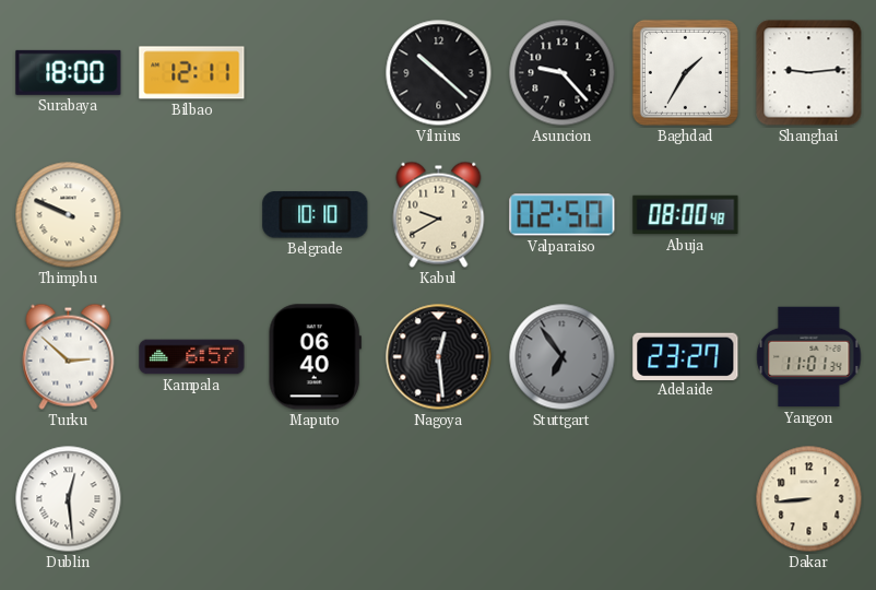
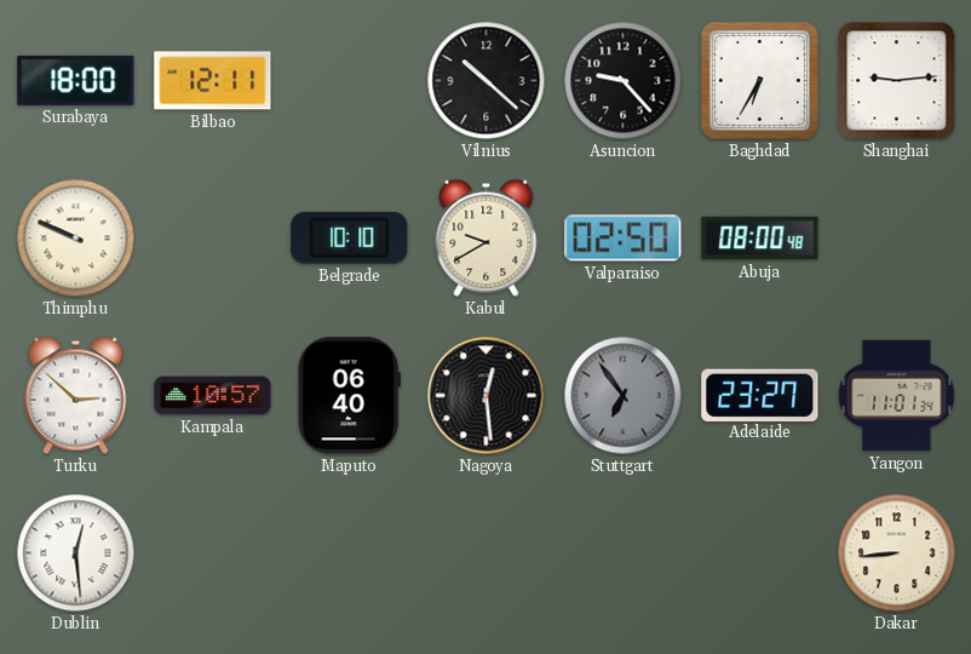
Baghdad: 1:35 -> 6:35
Kampala: 6:57 -> 10:57
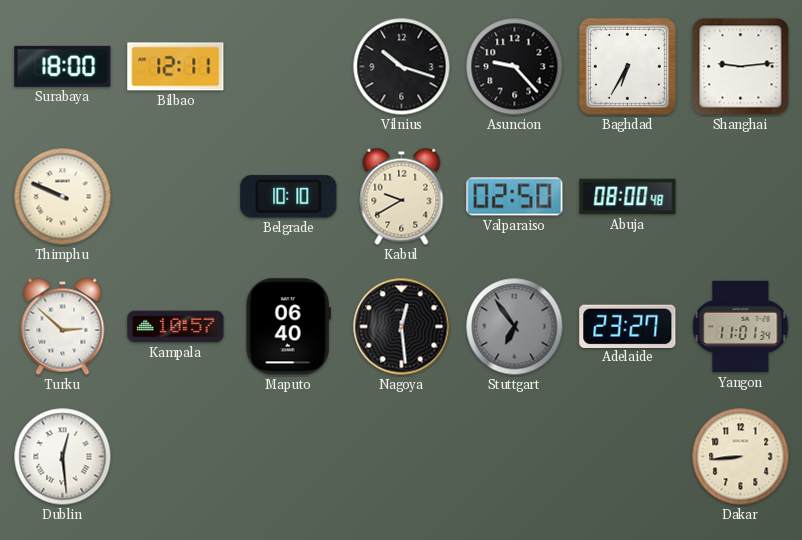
Vilnius: 10:22 -> 10:18
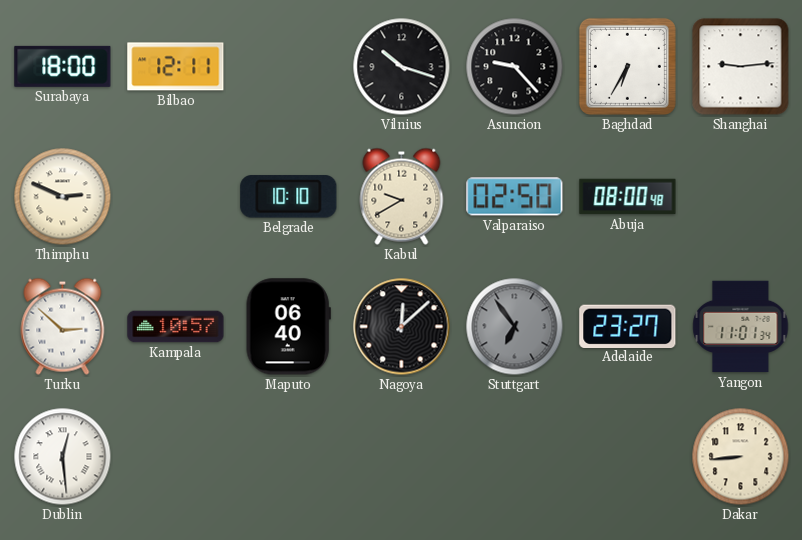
Thimphu: 9:49 -> 2:49
Nagoya: 12:29 -> 12:08
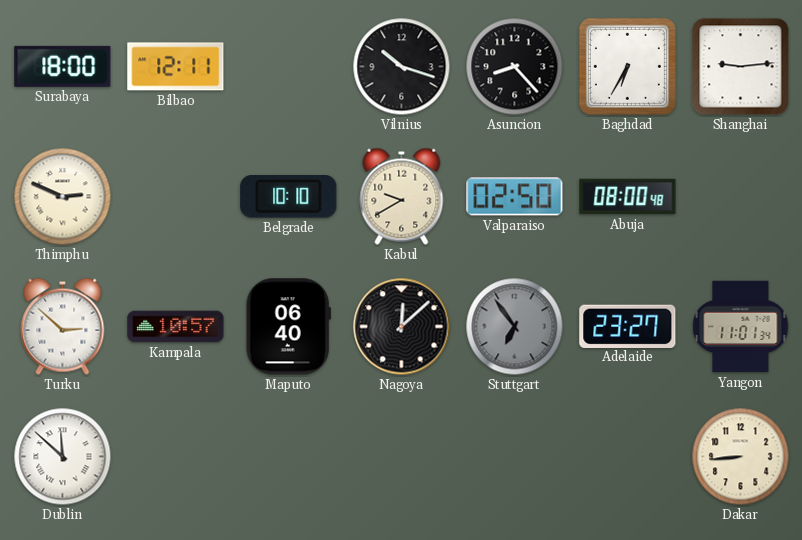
Asuncion: 9:23 -> 8:23
Dublin: 12:29 -> 11:52
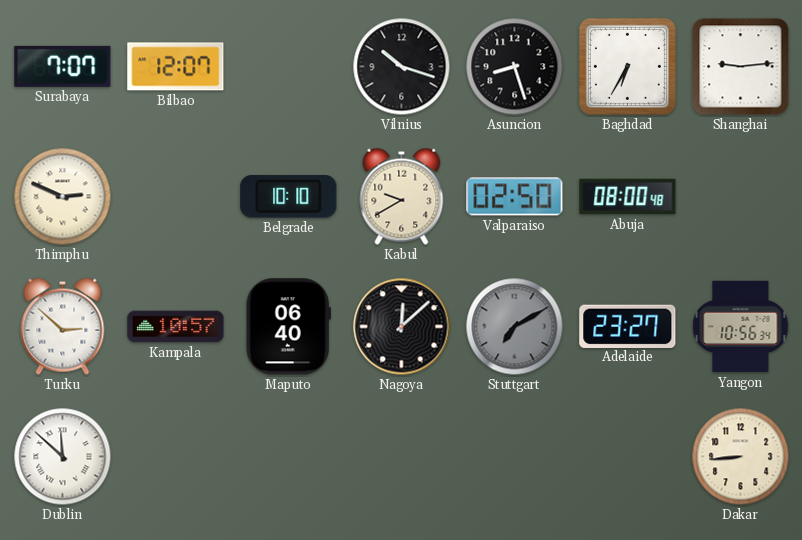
Surabaya: 18:00 -> 7:07
Bilbao: 12:11 -> 12:07
Asuncion: 8:23 -> 8:27
Stuttgart: 6:54 -> 7:10
Yangon: 11:01 -> 10:56
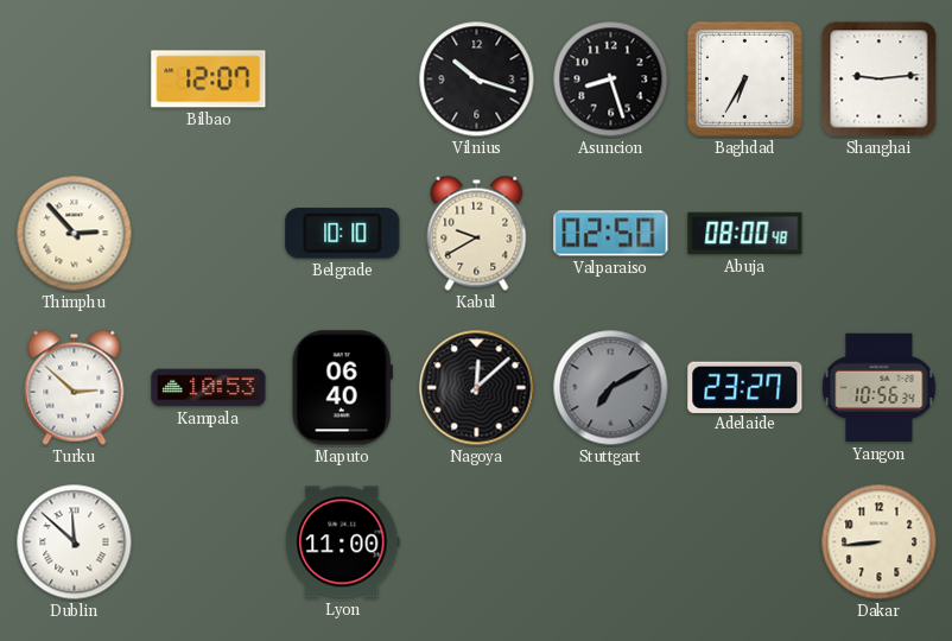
Surabaya: 7:07 -> none
Thimphu: 2:49 -> 2:53
Kampala: 10:57 -> 10:53
Lyon: none -> 11:00
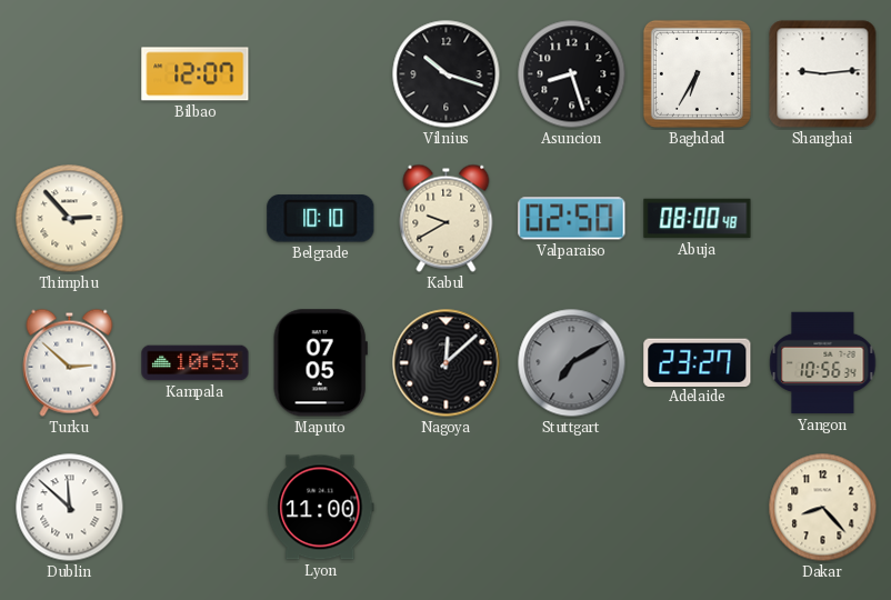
Maputo: 06:40 -> 07:05
Dakar: 8:44 -> 8:23
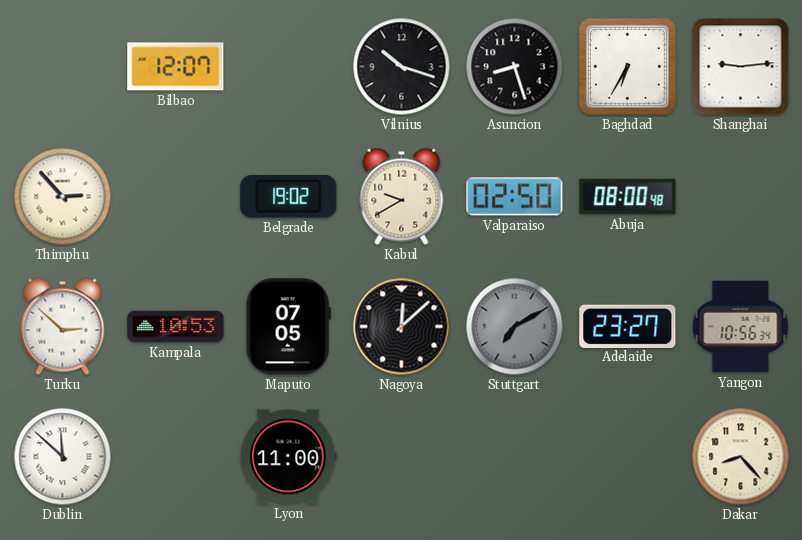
Belgrade: 10:10 -> 19:02
